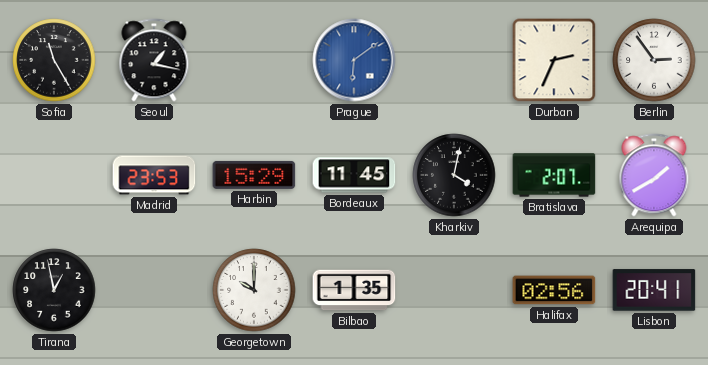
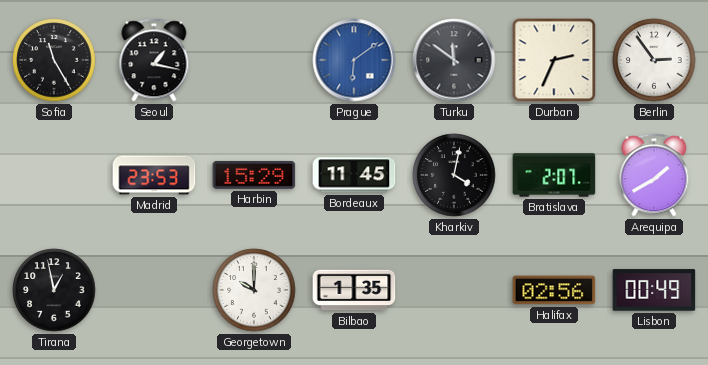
Turku: none -> 11:51
Lisbon: 20:41 -> 00:49
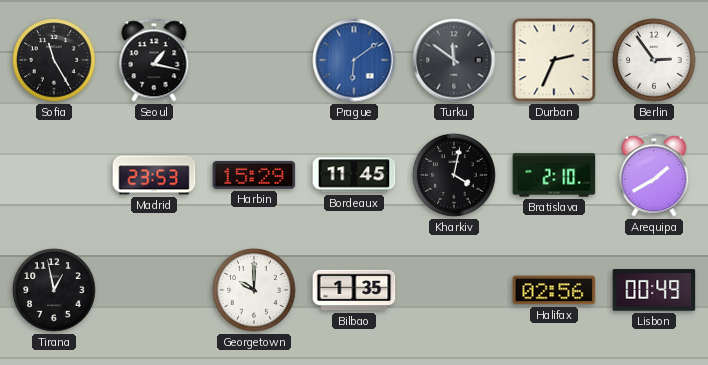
Bratislava: 2:07 -> 2:10
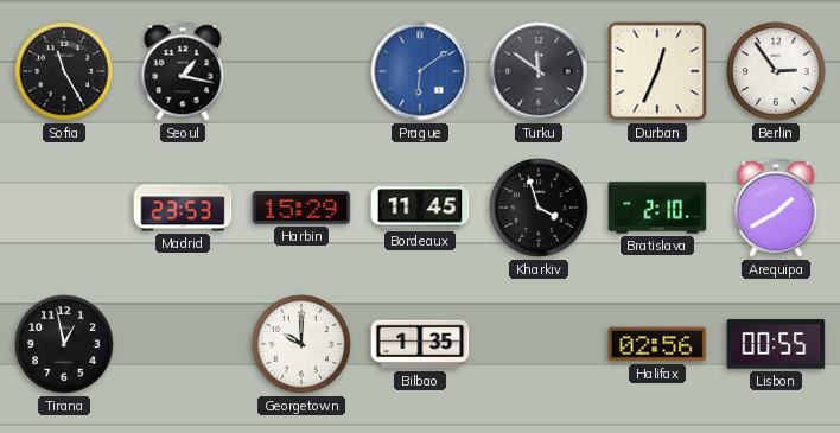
Durban: 2:34 -> 12:34
Kharkiv: 4:02 -> 3:57
Lisbon: 00:49 -> 00:55
